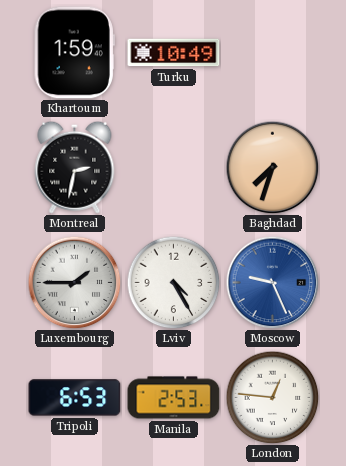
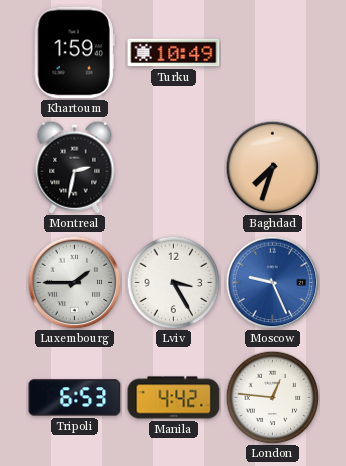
Lviv: 4:25 -> 3:25
Manila: 2:53 -> 4:42
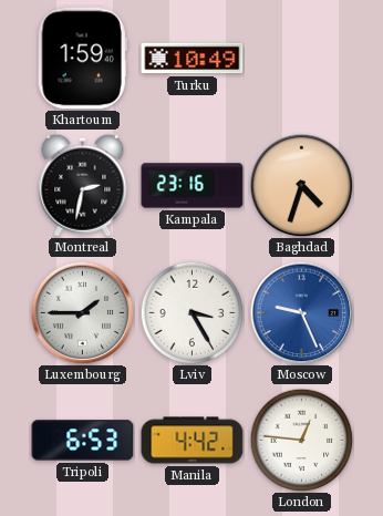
Kampala: none -> 23:16
Baghdad: 7:33 -> 4:33
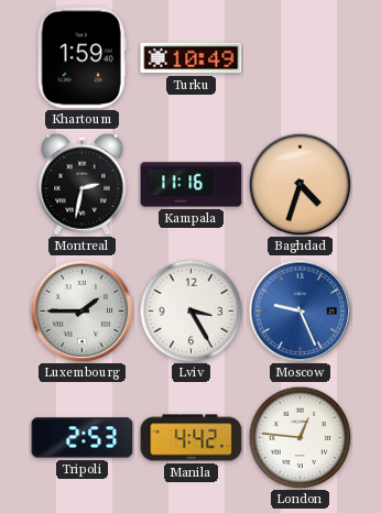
Kampala: 23:16 -> 11:16
Tripoli: 6:53 -> 2:53
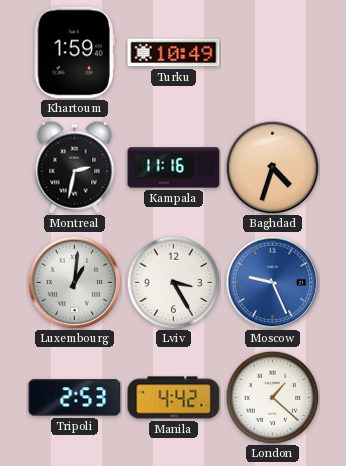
Luxembourg: 1:45 -> 1:01
London: 12:46 -> 1:22
